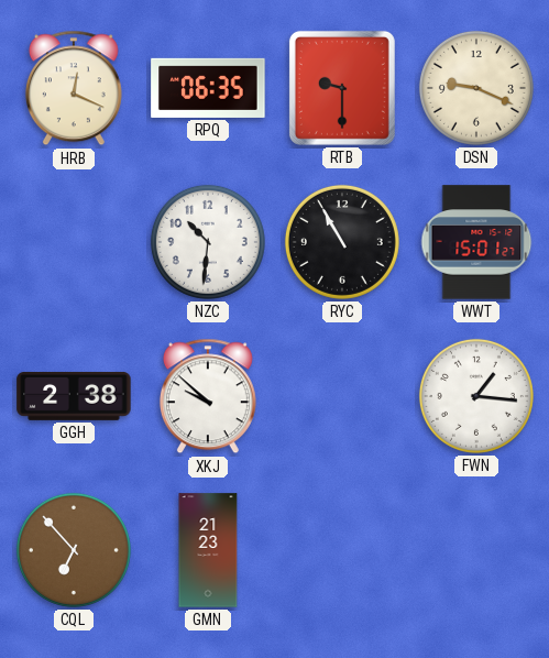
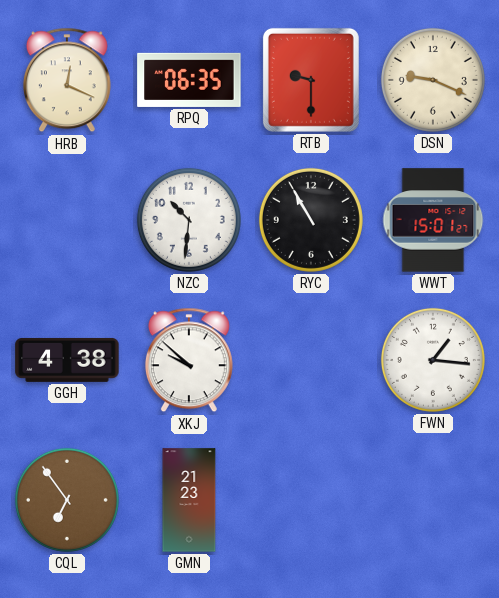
GGH: 2:38 -> 4:38
CQL: 6:53 -> 6:54
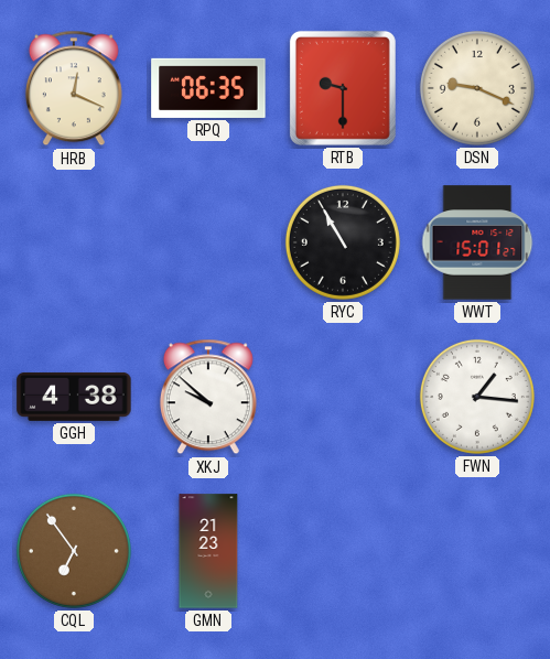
NZC: 10:31 -> none
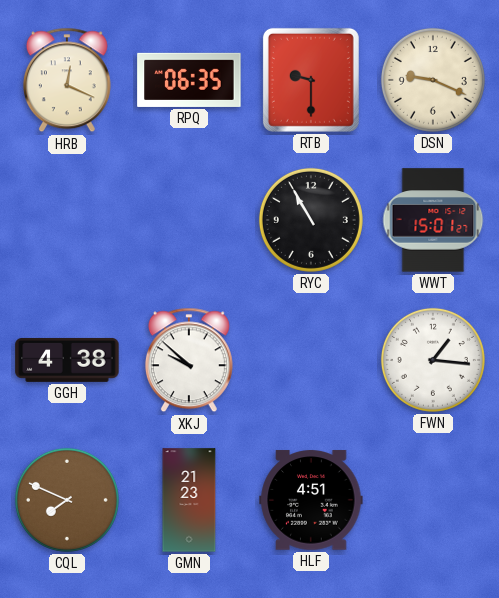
CQL: 6:54 -> 7:49
HLF: none -> 4:51
